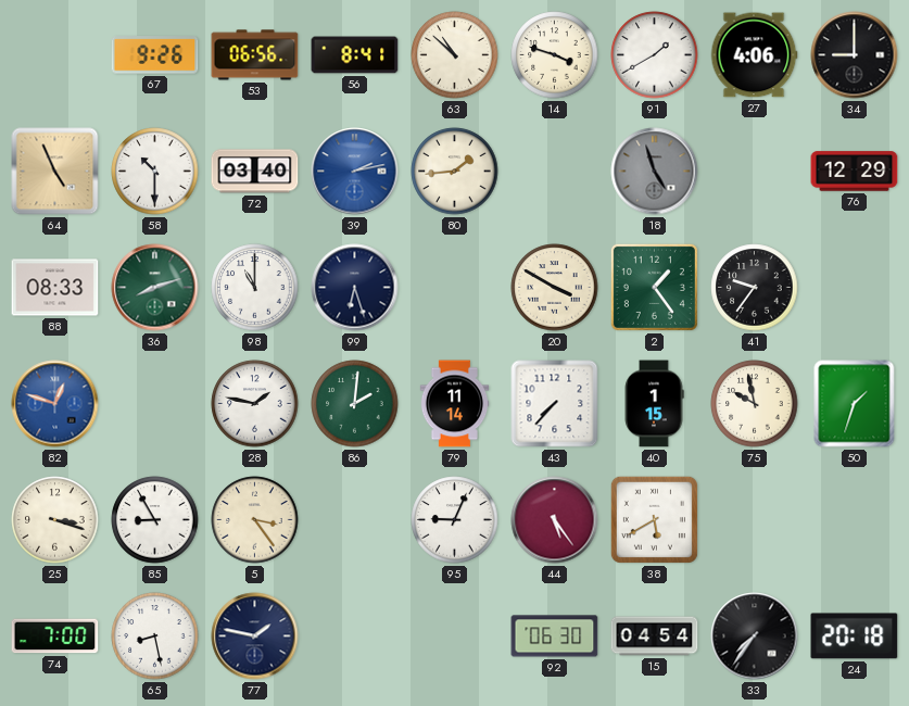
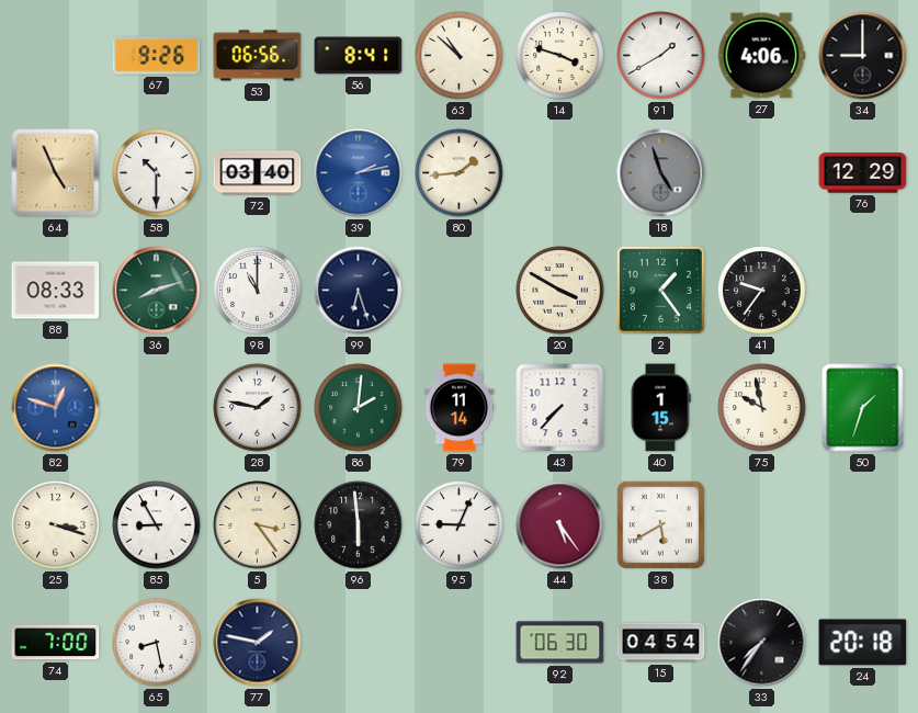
96: none -> 5:59
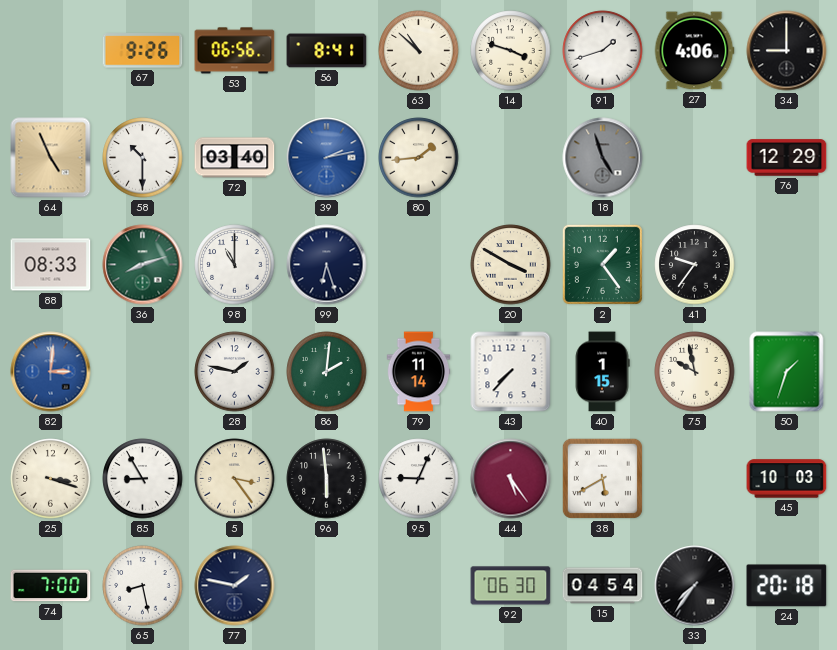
91: 1:40 -> 1:42
82: 12:48 -> 3:01
45: none -> 10:03
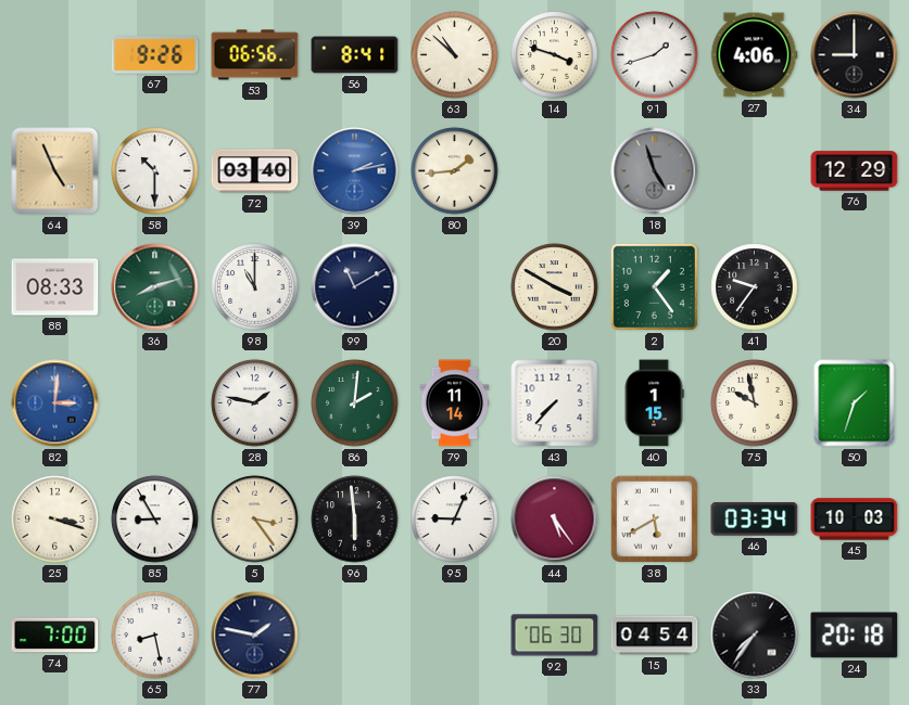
99: 6:27 -> 11:10
46: none -> 03:34
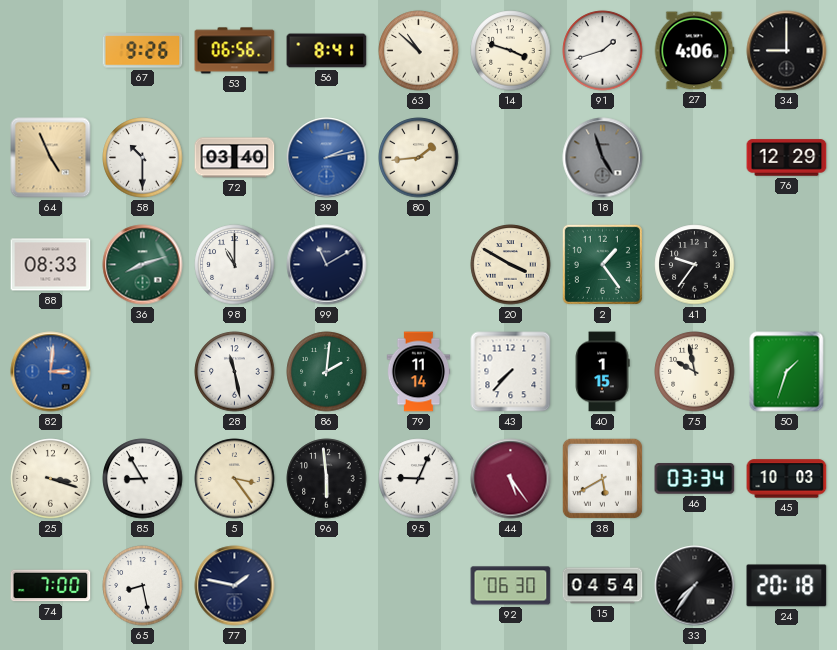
28: 1:47 -> 11:28
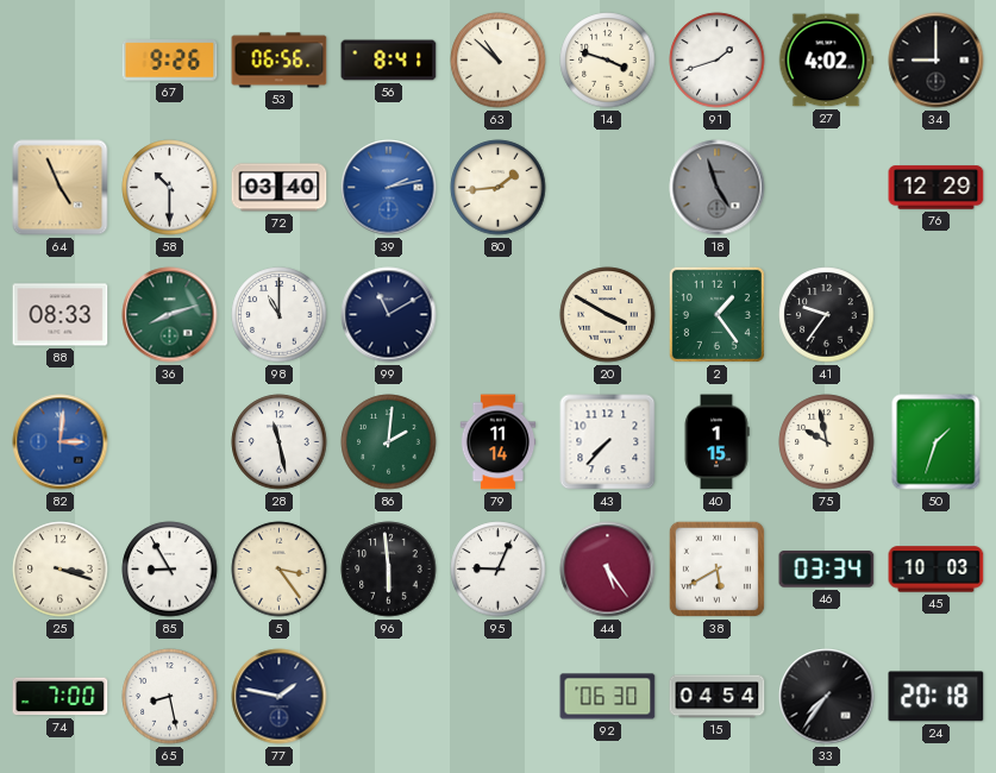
27: 4:06 -> 4:02
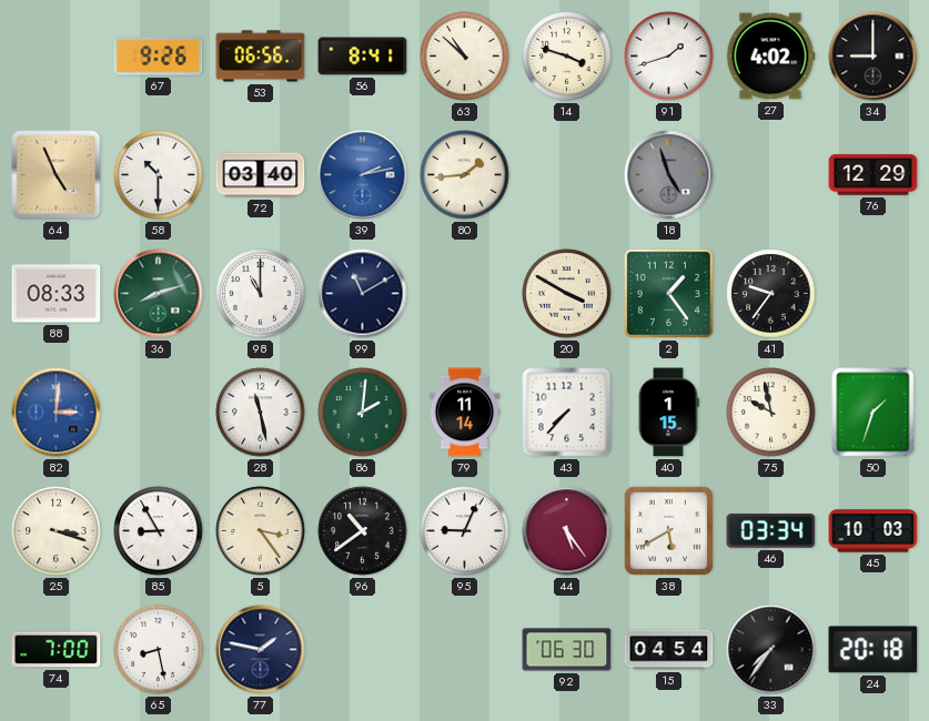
96: 5:59 -> 10:39
